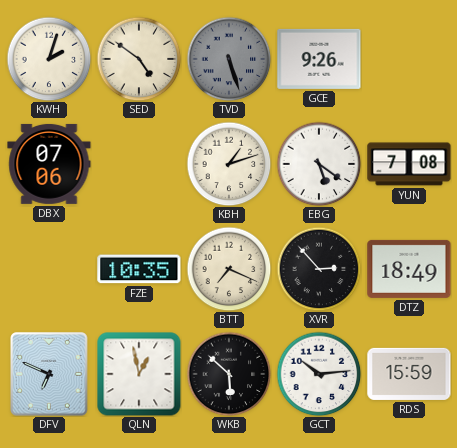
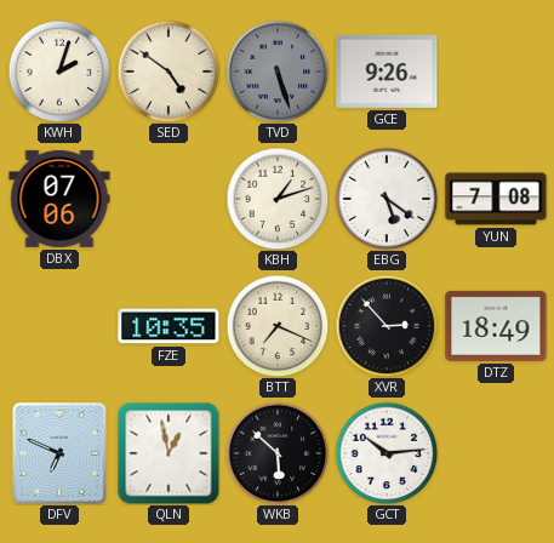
RDS: 15:59 -> none
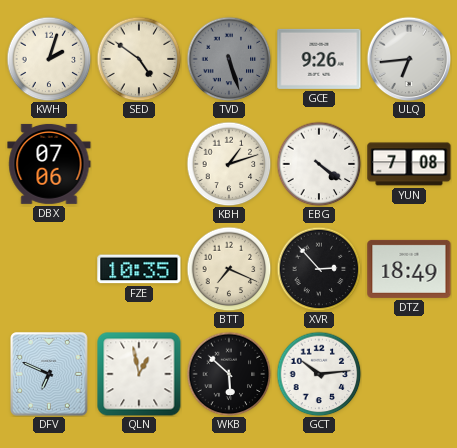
ULQ: none -> 6:44
EBG: 5:21 -> 4:21
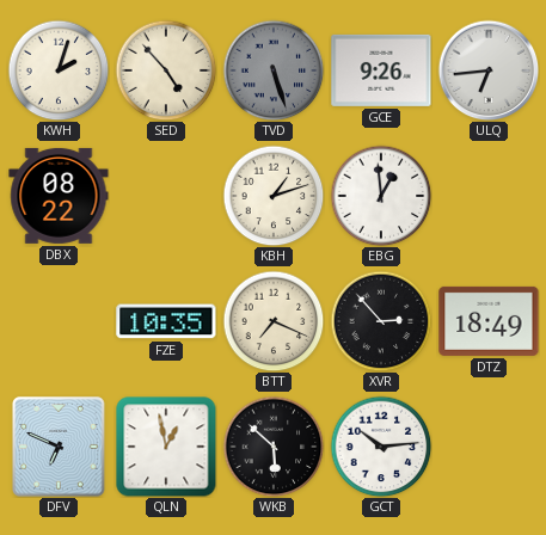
SED: 4:51 -> 4:53
DBX: 07:06 -> 08:22
EBG: 4:21 -> 12:59
YUN: 7:08 -> none
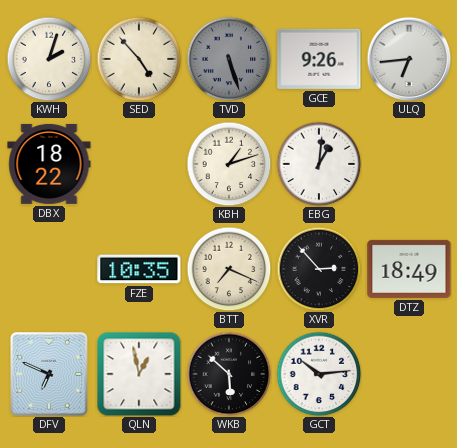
DBX: 08:22 -> 18:22
EBG: 12:59 -> 1:01
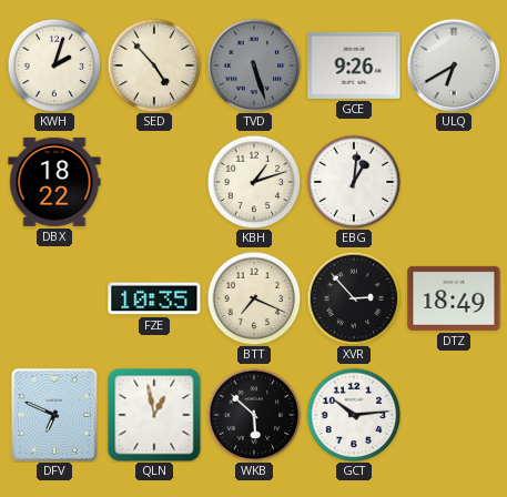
ULQ: 6:44 -> 6:40
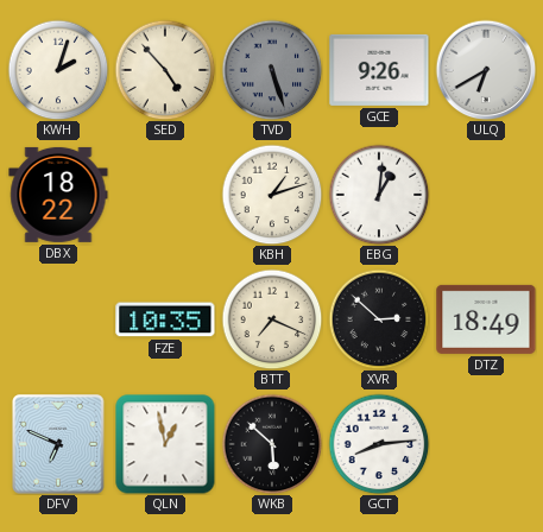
XVR: 2:53 -> 2:52
GCT: 10:14 -> 8:14
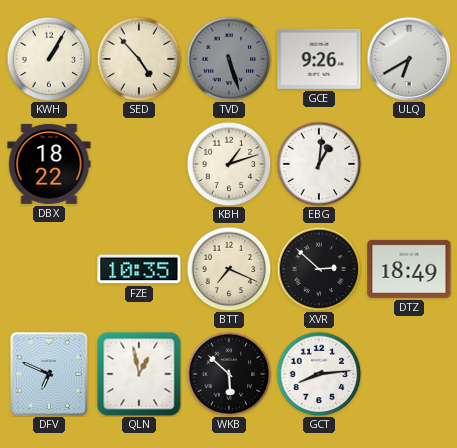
KWH: 2:03 -> 1:05
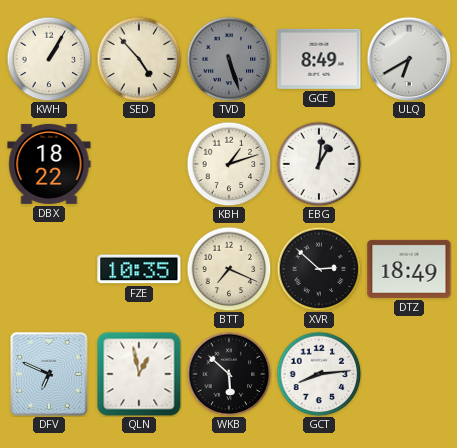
GCE: 9:26 -> 8:49
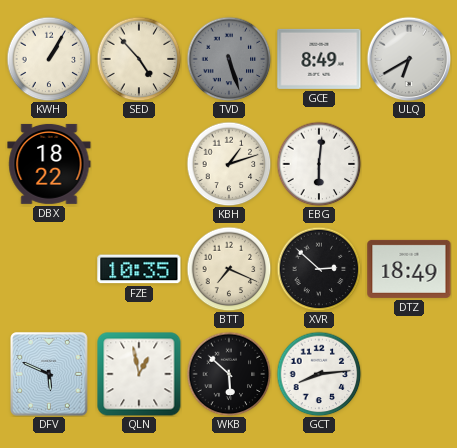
EBG: 1:01 -> 6:01
DFV: 6:49 -> 5:49
